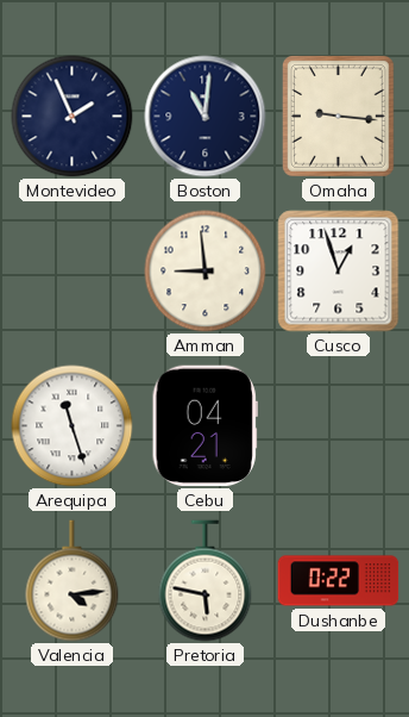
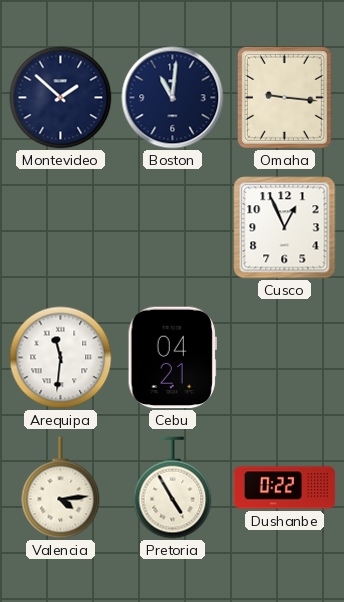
Montevideo: 1:56 -> 1:52
Amman: 8:59 -> none
Cusco: 12:57 -> 12:56
Arequipa: 11:27 -> 11:31
Pretoria: 5:47 -> 4:55
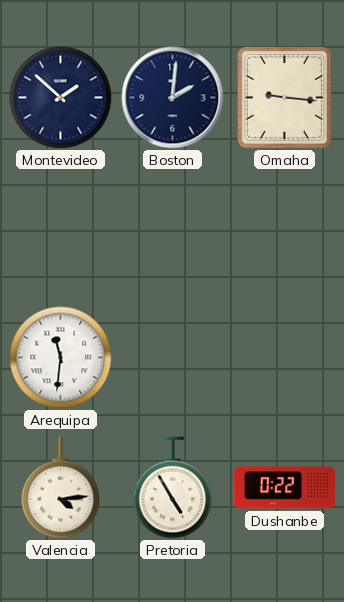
Boston: 11:01 -> 2:01
Cusco: 12:56 -> none
Cebu: 04:21 -> none
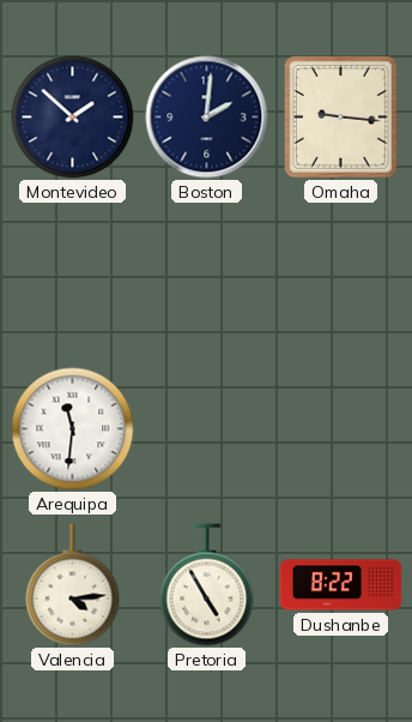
Dushanbe: 0:22 -> 8:22
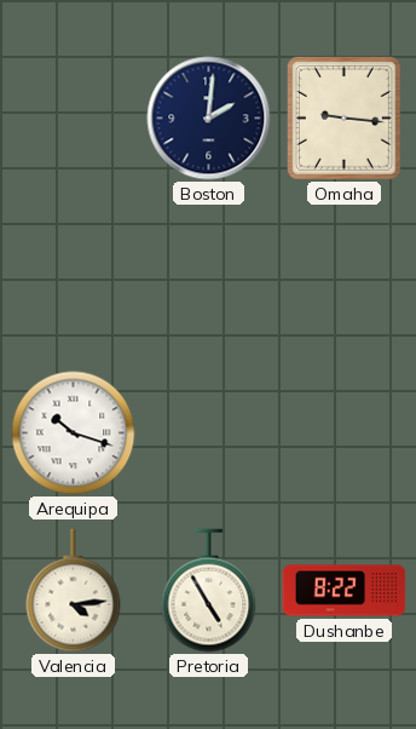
Montevideo: 1:52 -> none
Arequipa: 11:31 -> 10:18
